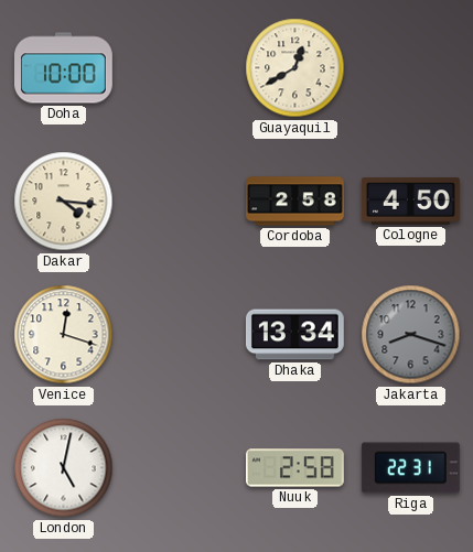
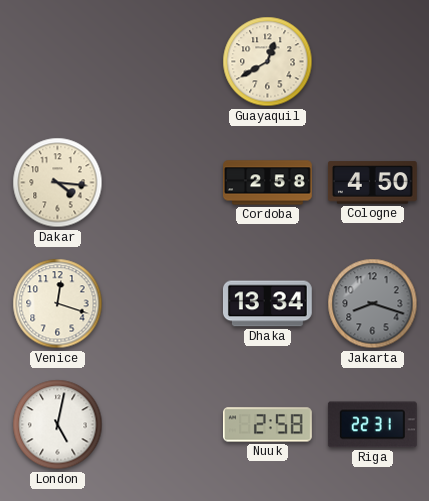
Doha: 10:00 -> none
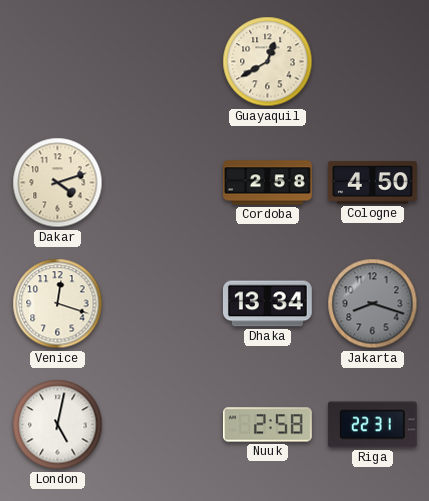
Dakar: 4:16 -> 4:12
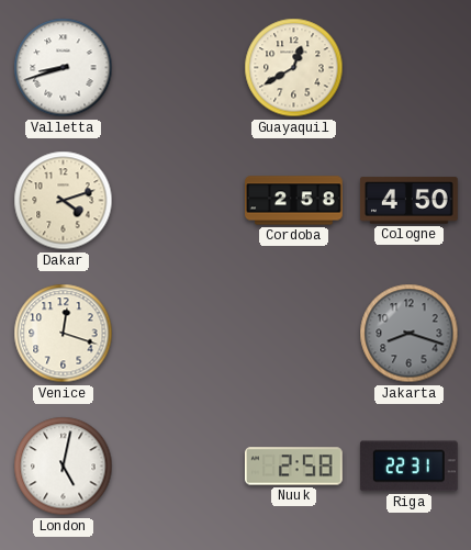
Valletta: none -> 8:42
Dhaka: 13:34 -> none
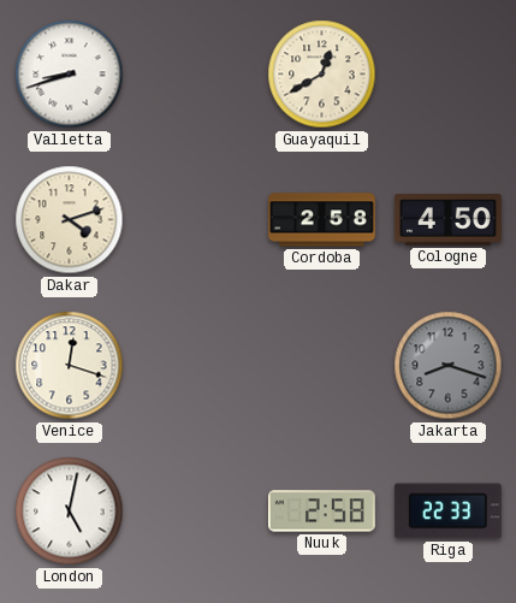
Riga: 22:31 -> 22:33
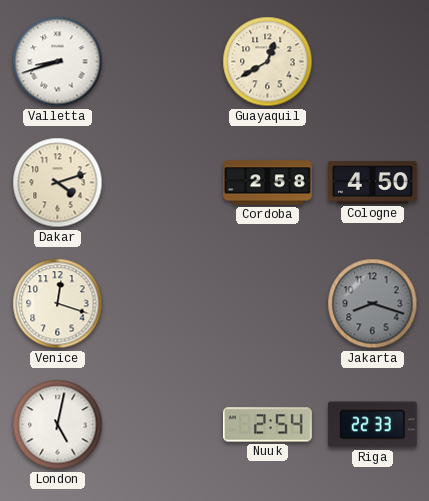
Nuuk: 2:58 -> 2:54
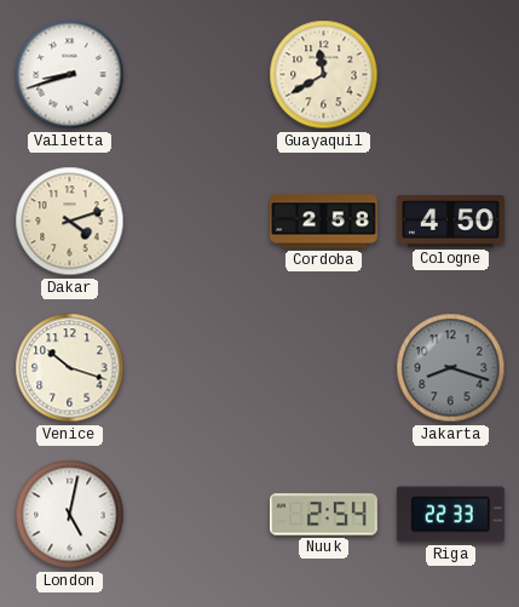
Guayaquil: 12:40 -> 11:40
Venice: 12:18 -> 10:18
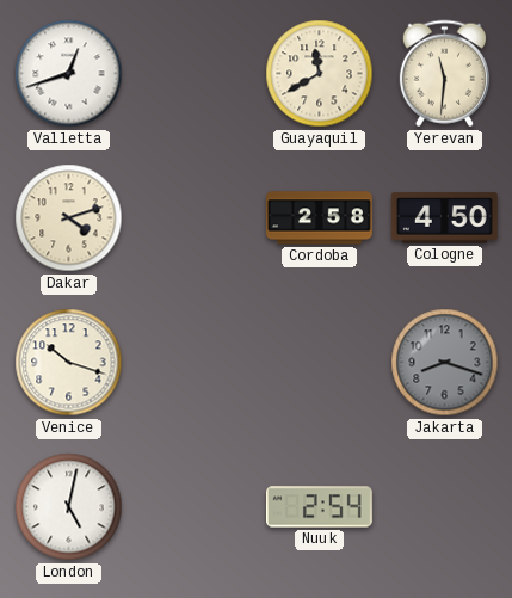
Valletta: 8:42 -> 12:42
Yerevan: none -> 11:31
Riga: 22:33 -> none
